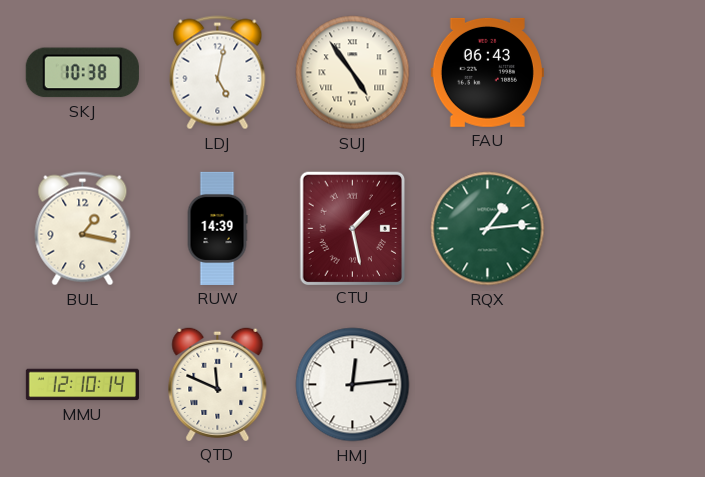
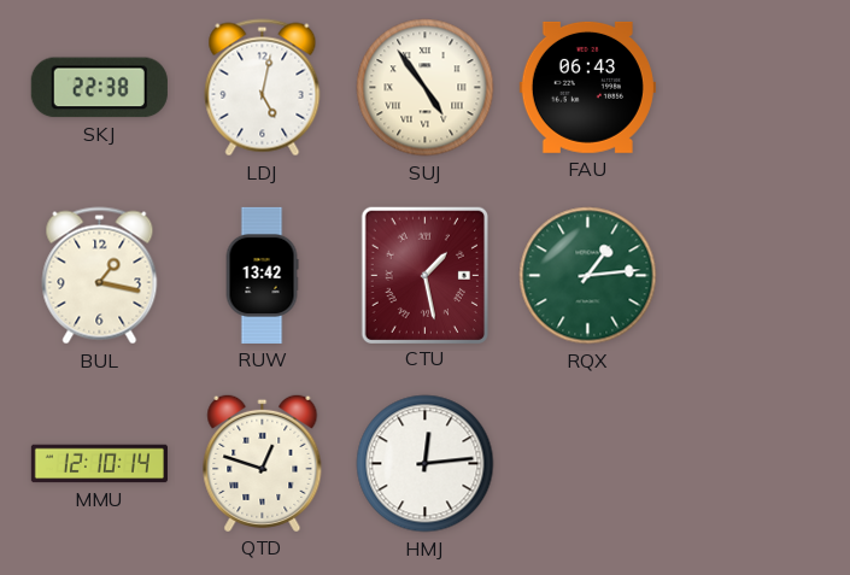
SKJ: 10:38 -> 22:38
RUW: 14:39 -> 13:42
QTD: 11:49 -> 12:48
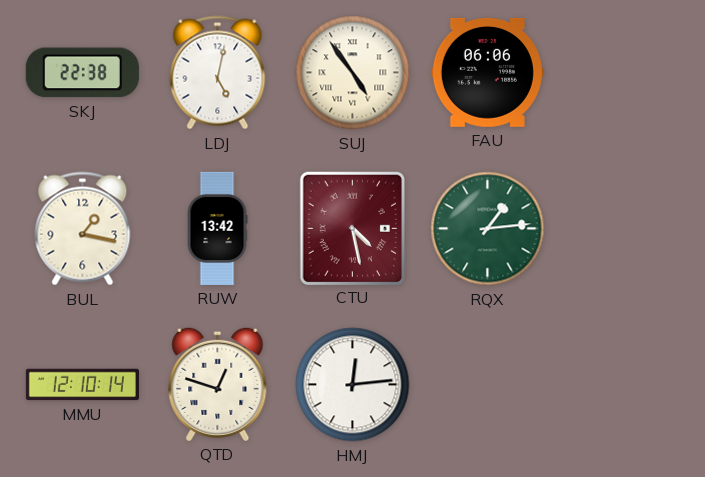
FAU: 06:43 -> 06:06
CTU: 1:28 -> 4:28
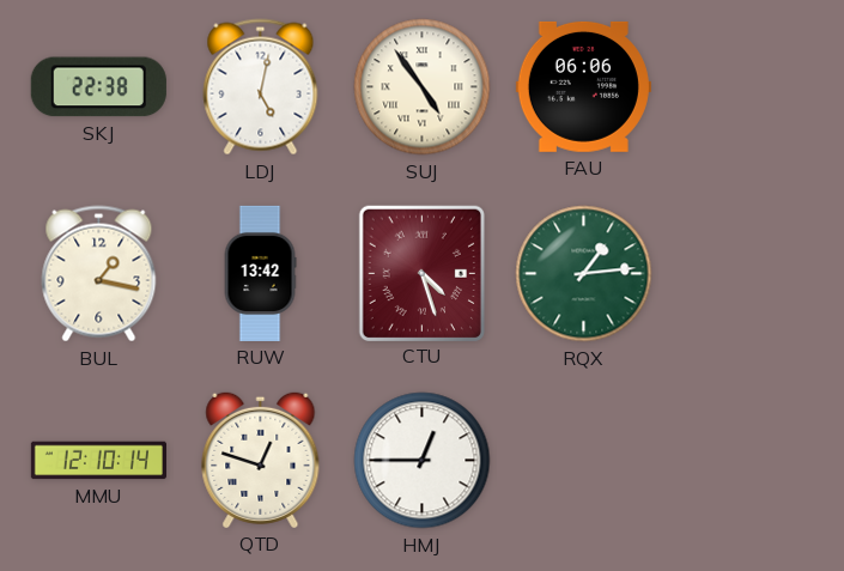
CTU: 4:28 -> 4:27
HMJ: 12:14 -> 12:45
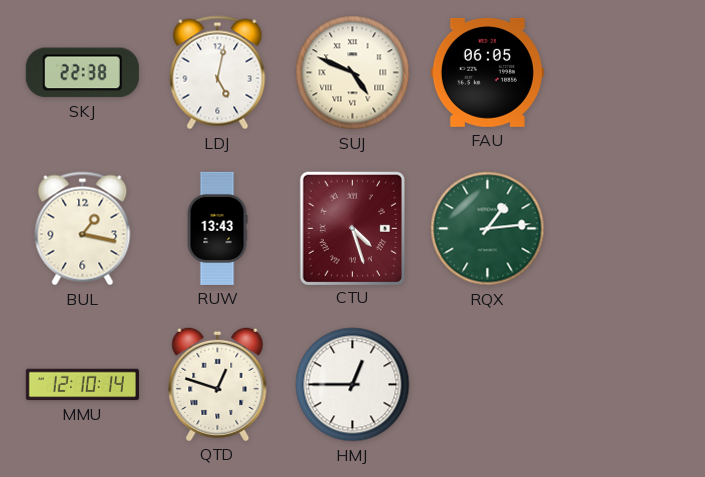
SUJ: 4:54 -> 4:49
FAU: 06:06 -> 06:05
RUW: 13:42 -> 13:43
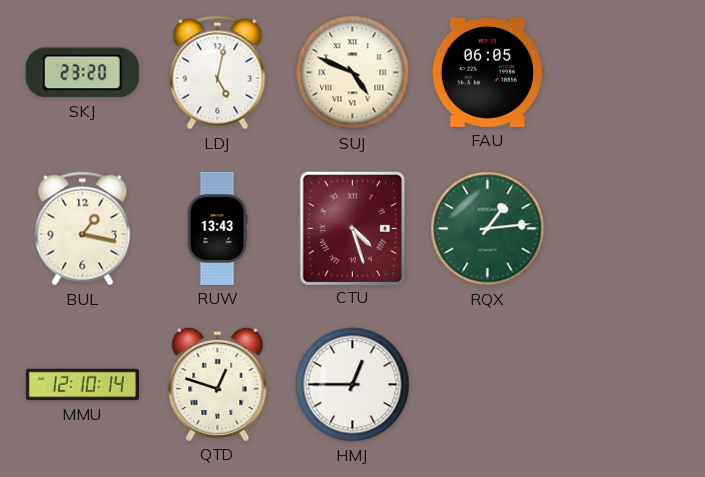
SKJ: 22:38 -> 23:20
